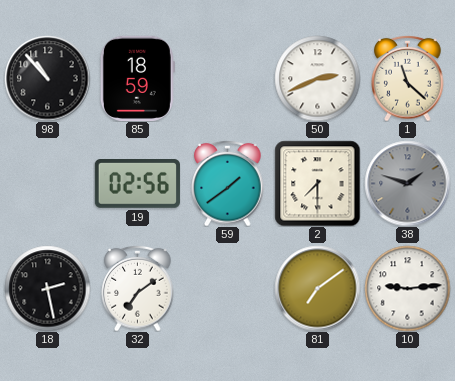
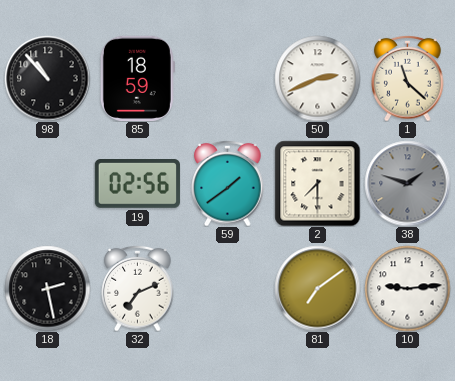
32: 7:09 -> 7:11
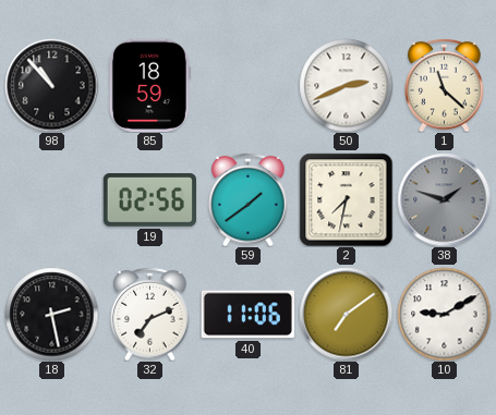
2: 7:30 -> 7:32
40: none -> 11:06
10: 9:14 -> 9:10
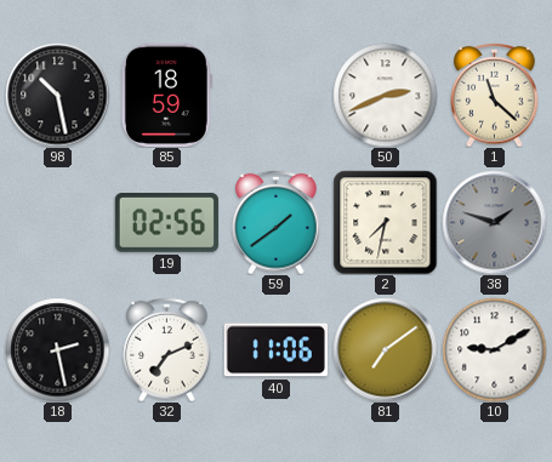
98: 10:53 -> 10:28
